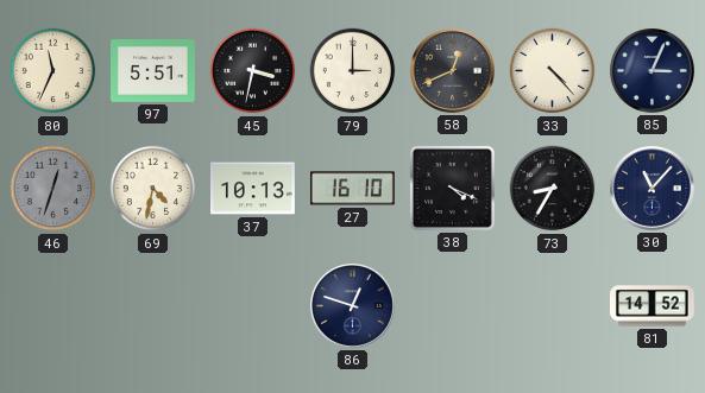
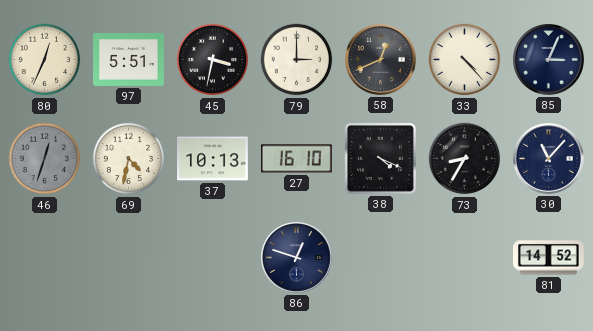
80: 11:34 -> 12:34
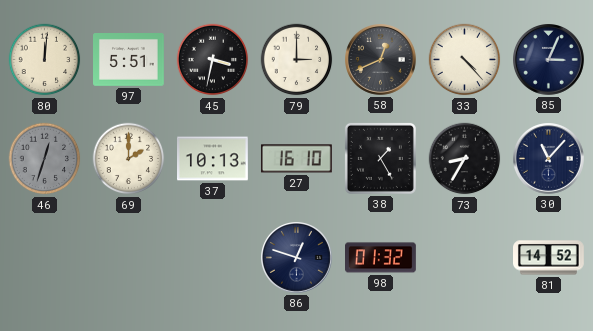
80: 12:34 -> 12:01
69: 4:32 -> 2:00
38: 4:19 -> 1:25
98: none -> 01:32
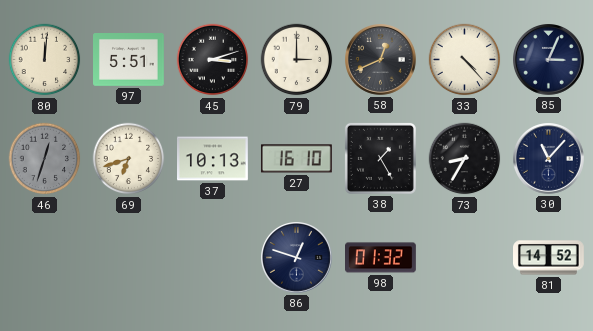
45: 3:32 -> 3:12
69: 2:00 -> 6:42
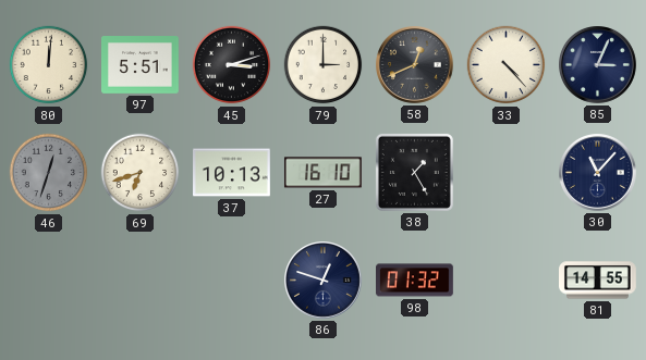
73: 8:35 -> none
81: 14:52 -> 14:55
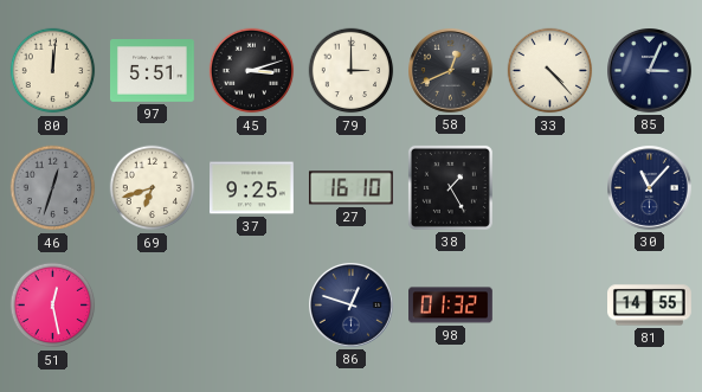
37: 10:13 -> 9:25
51: none -> 12:28
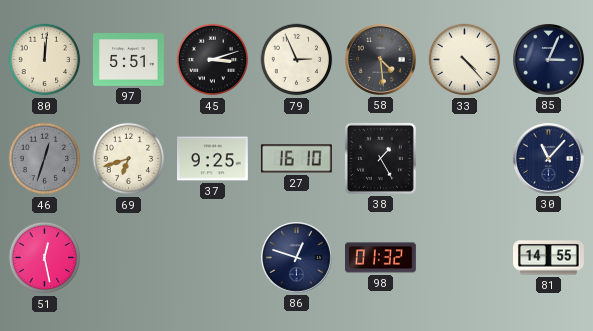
79: 3:00 -> 2:56
58: 12:41 -> 4:29
